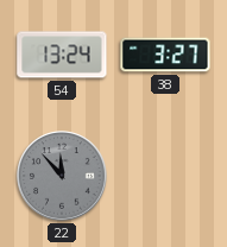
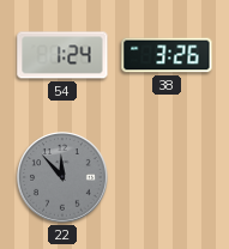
54: 13:24 -> 1:24
38: 3:27 -> 3:26
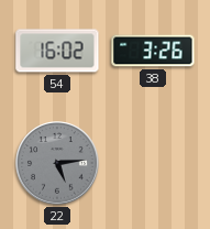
54: 1:24 -> 16:02
22: 11:53 -> 5:14
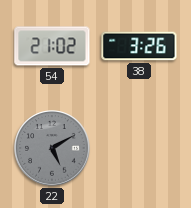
54: 16:02 -> 21:02
22: 5:14 -> 5:10
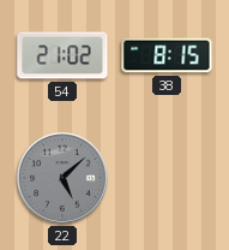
38: 3:26 -> 8:15
22: 5:10 -> 5:08
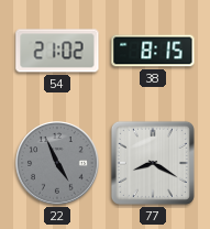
22: 5:08 -> 4:56
77: none -> 8:20
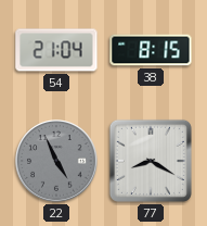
54: 21:02 -> 21:04
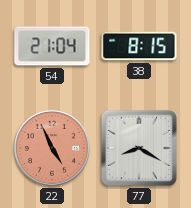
22 dial: grey -> salmon
